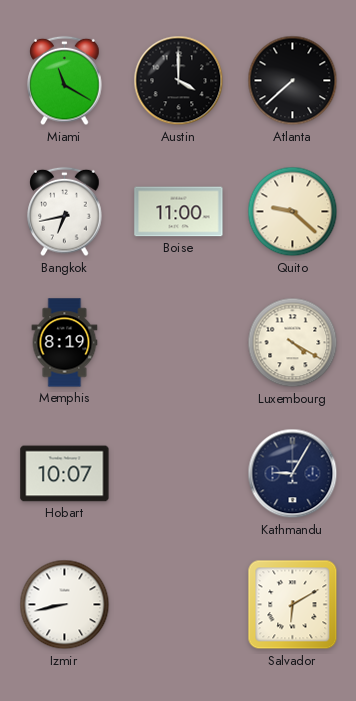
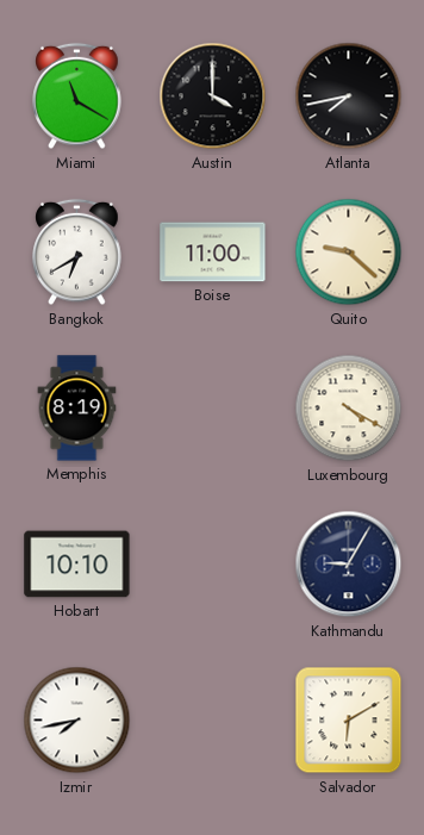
Atlanta: 7:38 -> 7:43
Bangkok: 6:43 -> 6:40
Hobart: 10:07 -> 10:10
Izmir: 8:43 -> 7:43
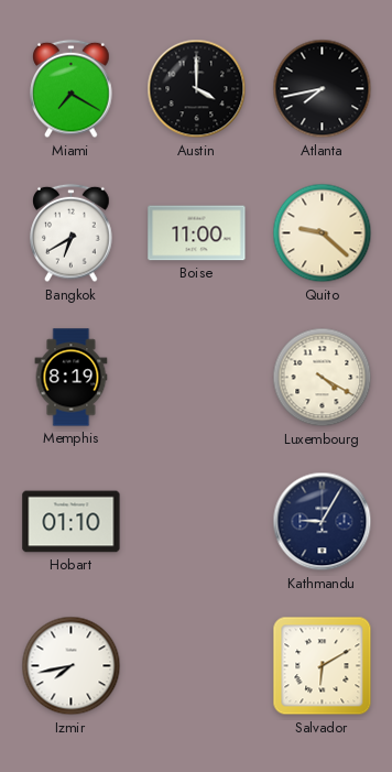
Miami: 11:20 -> 7:20
Hobart: 10:10 -> 01:10
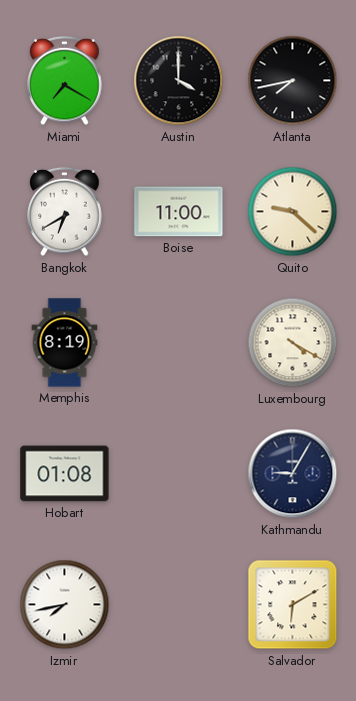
Hobart: 01:10 -> 01:08
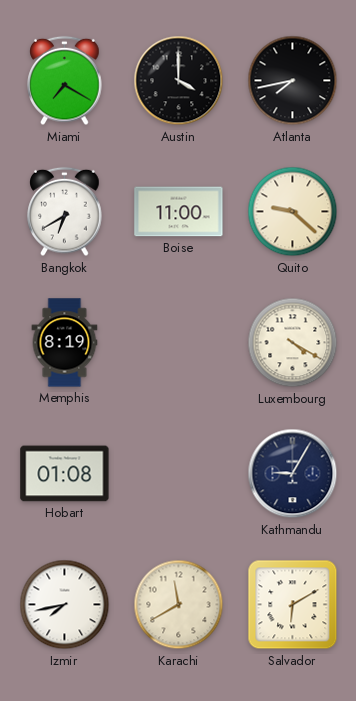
Karachi: none -> 11:40
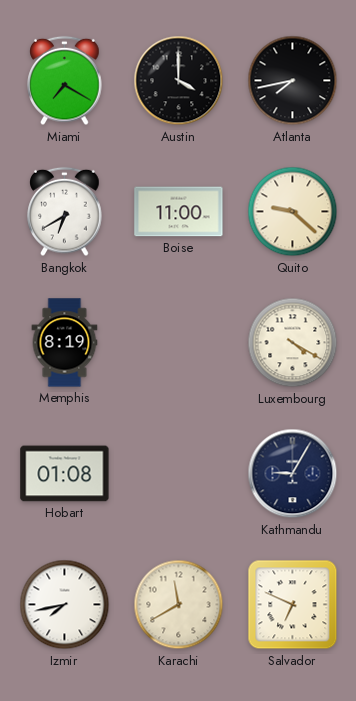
Salvador: 6:10 -> 6:49
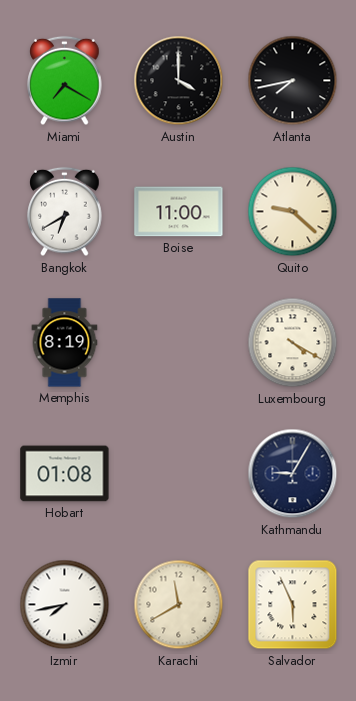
Salvador: 6:49 -> 5:56
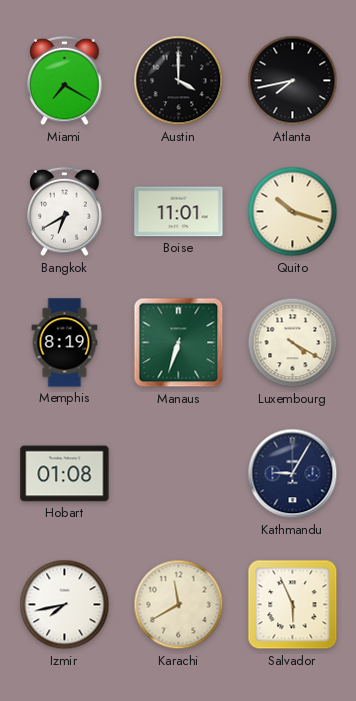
Boise: 11:00 -> 11:01
Quito: 9:22 -> 10:18
Manaus: none -> 6:33
